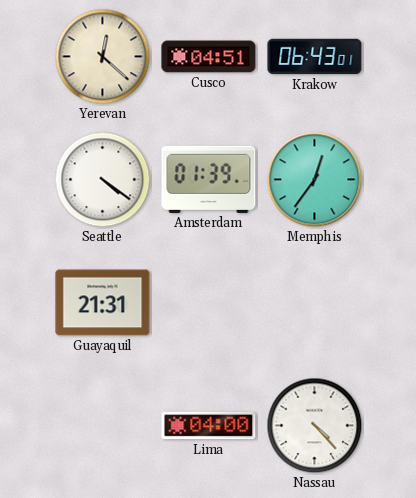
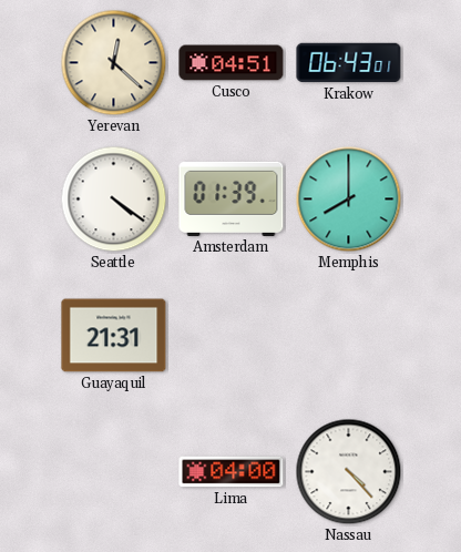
Memphis: 12:36 -> 8:00
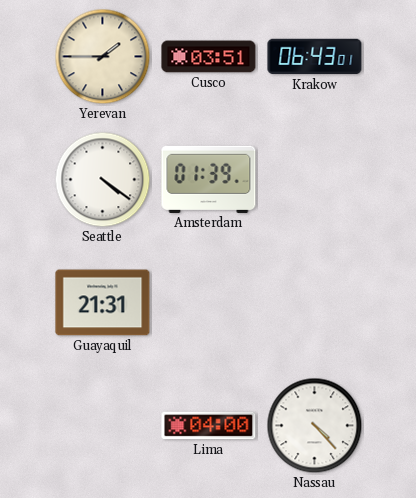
Yerevan: 12:22 -> 1:45
Cusco: 04:51 -> 03:51
Memphis: 8:00 -> none
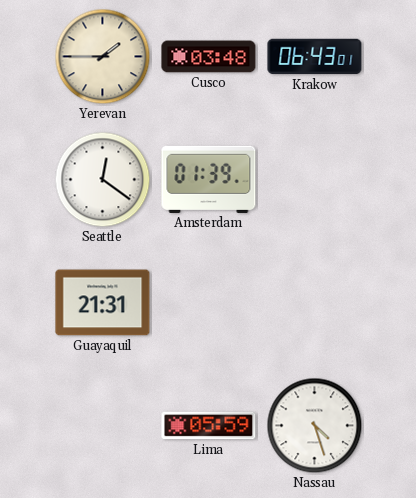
Cusco: 03:51 -> 03:48
Seattle: 4:21 -> 12:21
Lima: 04:00 -> 05:59
Nassau: 4:23 -> 4:27
